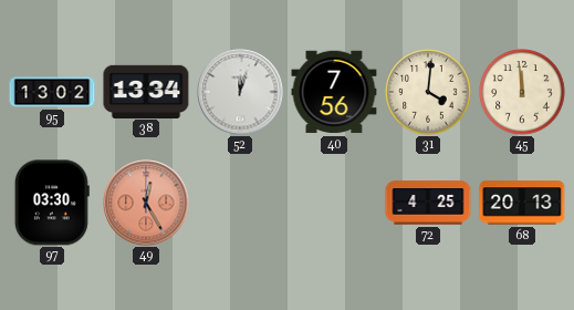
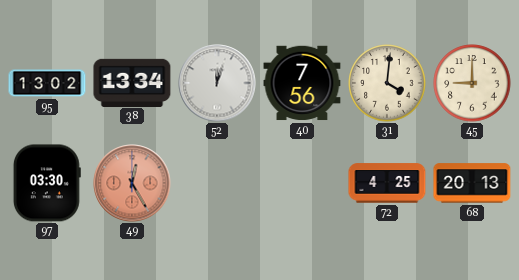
45: 11:59 -> 9:00
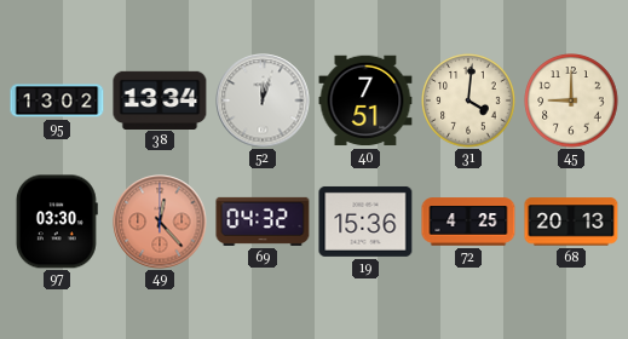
40: 7:56 -> 7:51
49: 12:25 -> 12:23
69: none -> 04:32
19: none -> 15:36
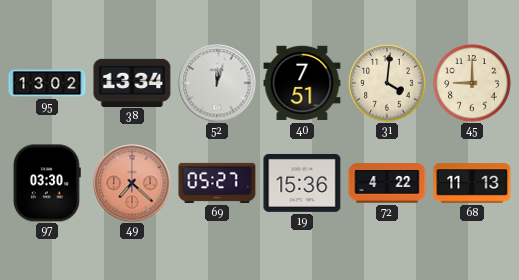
49: 12:23 -> 7:22
69: 04:32 -> 05:27
72: 4:25 -> 4:22
68: 20:13 -> 11:13
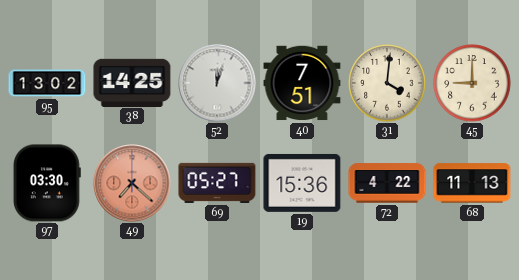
38: 13:34 -> 14:25
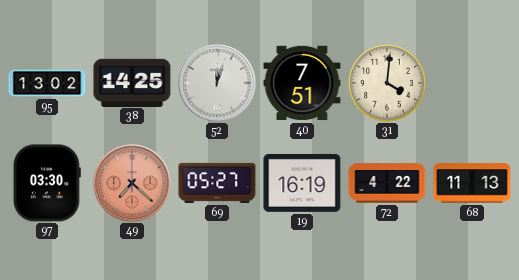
45: 9:00 -> none
19: 15:36 -> 16:19
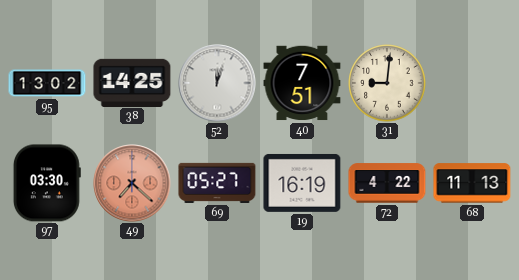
31: 4:01 -> 9:01
